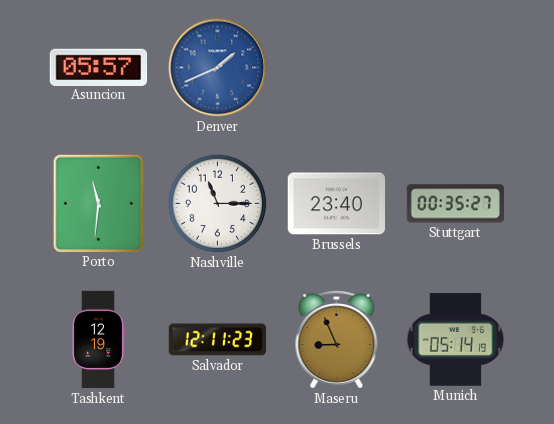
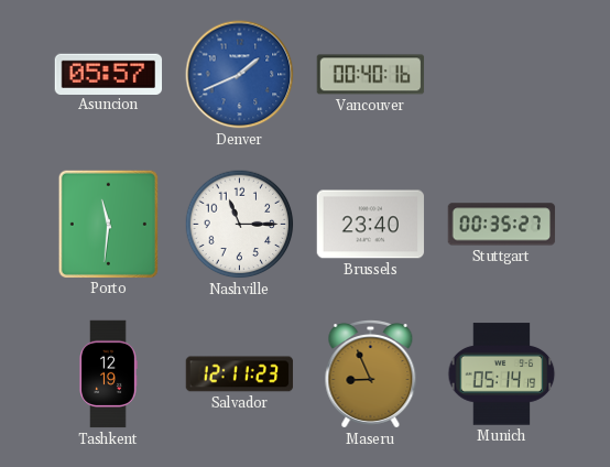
Vancouver: none -> 00:40
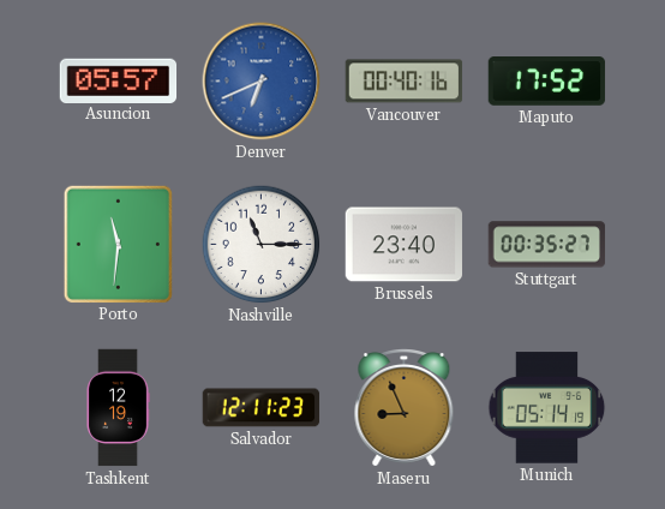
Denver: 1:41 -> 6:41
Maputo: none -> 17:52
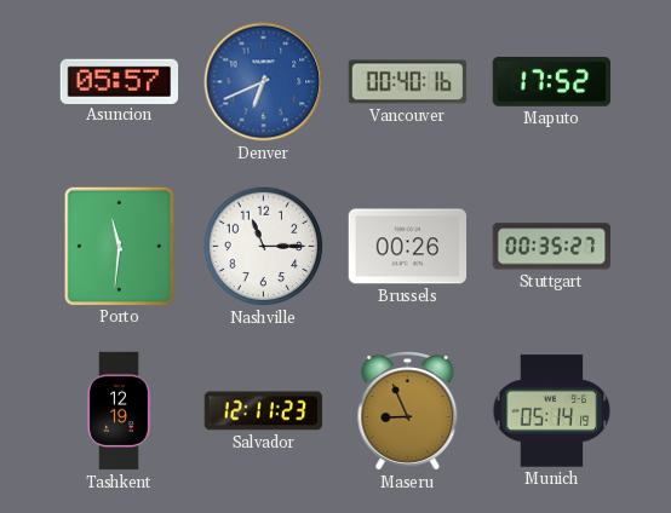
Brussels: 23:40 -> 00:26
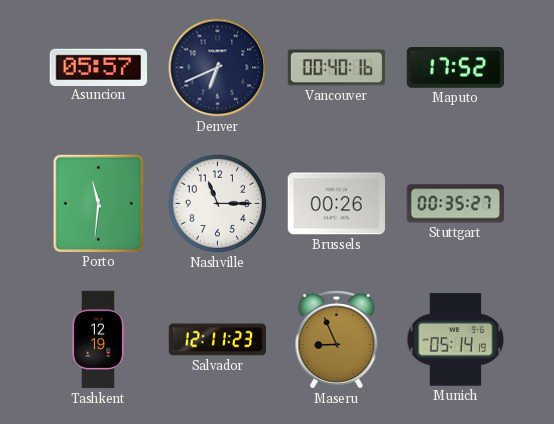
Denver dial: blue -> navy
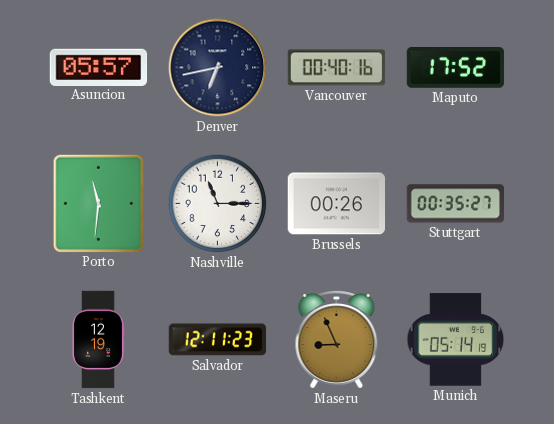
Denver: 6:41 -> 6:43
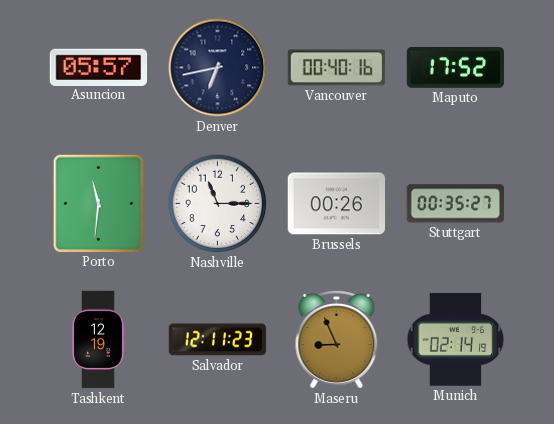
Munich: 05:14 -> 02:14
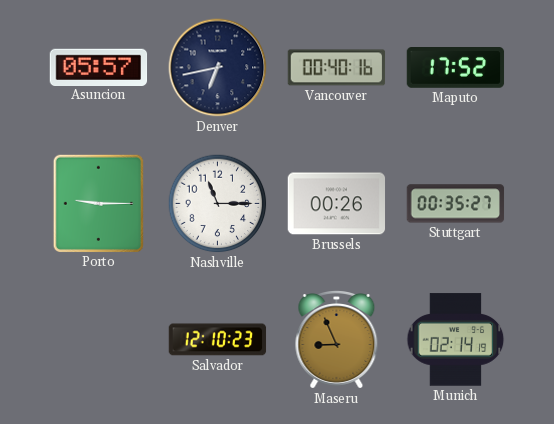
Porto: 11:31 -> 9:15
Tashkent: 12:19 -> none
Salvador: 12:11 -> 12:10
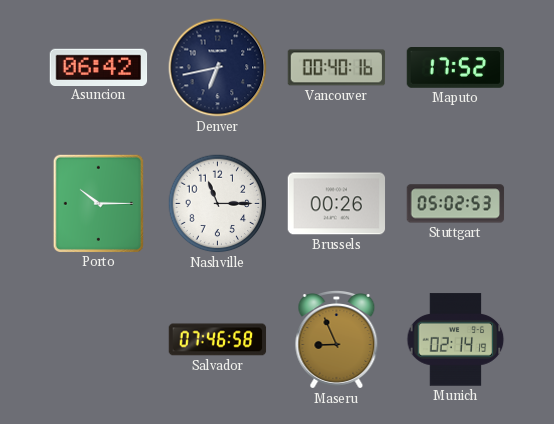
Asuncion: 05:57 -> 06:42
Porto: 9:15 -> 10:15
Stuttgart: 00:35 -> 05:02
Salvador: 12:10 -> 07:46
